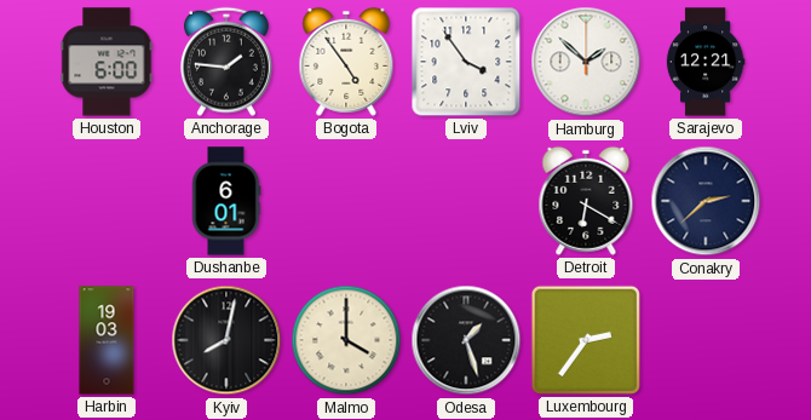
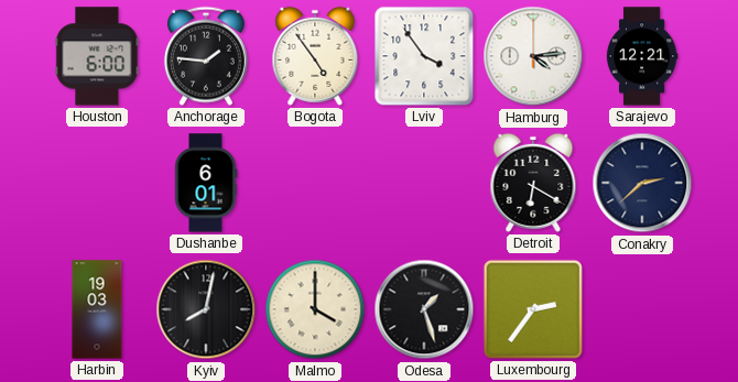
Hamburg: 1:52 -> 4:14
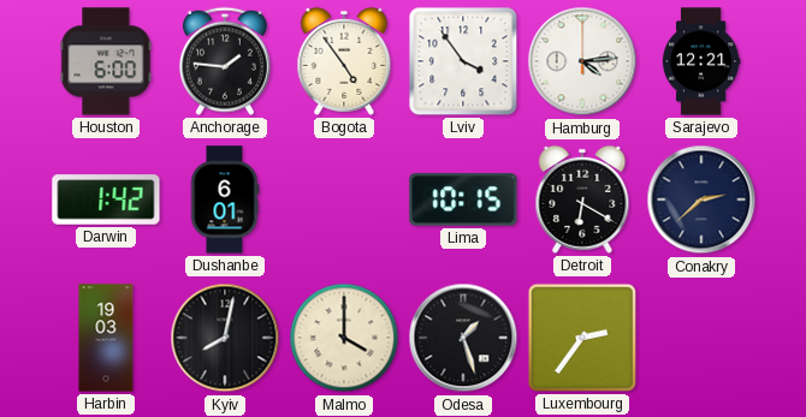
Darwin: none -> 1:42
Lima: none -> 10:15
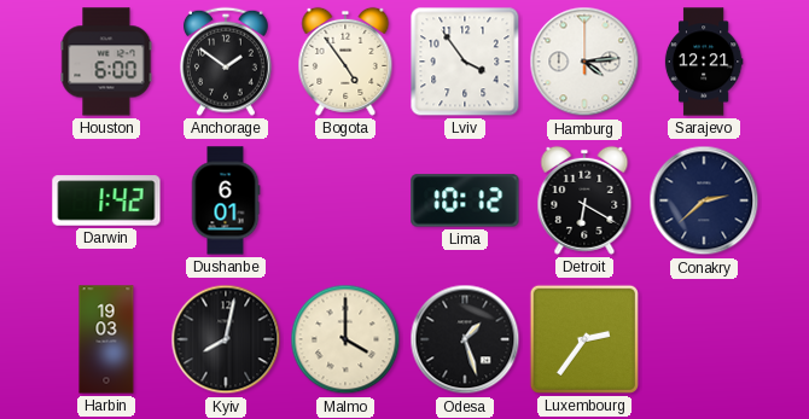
Anchorage: 1:46 -> 1:51
Lima: 10:15 -> 10:12
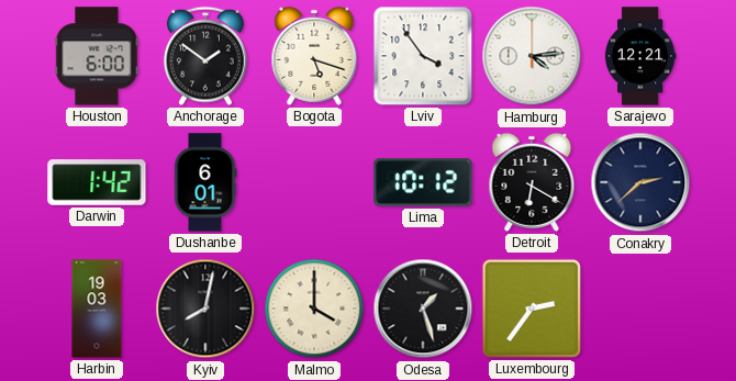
Bogota: 4:54 -> 5:18
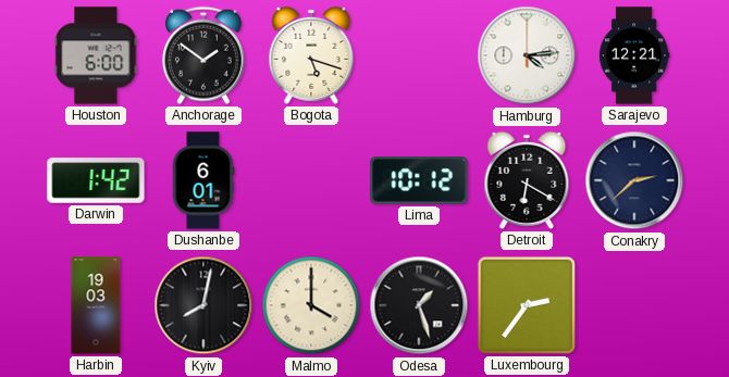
Lviv: 3:54 -> none
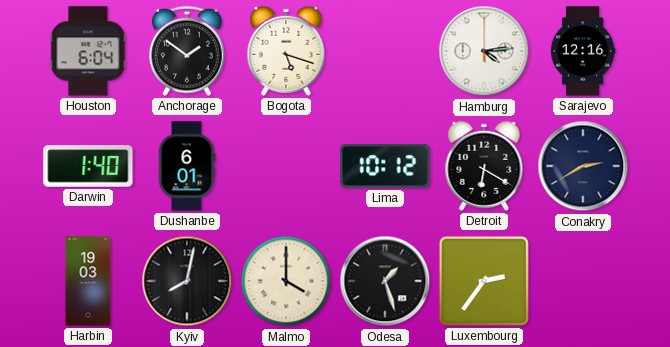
Houston: 6:00 -> 6:04
Sarajevo: 12:21 -> 12:16
Darwin: 1:42 -> 1:40
Conakry: 2:38 -> 2:40
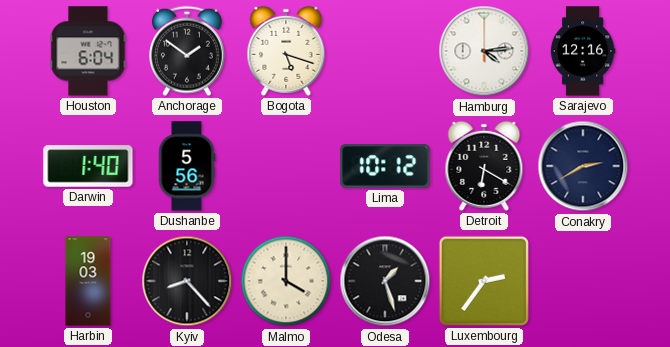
Dushanbe: 6:01 -> 5:56
Kyiv: 8:02 -> 8:23
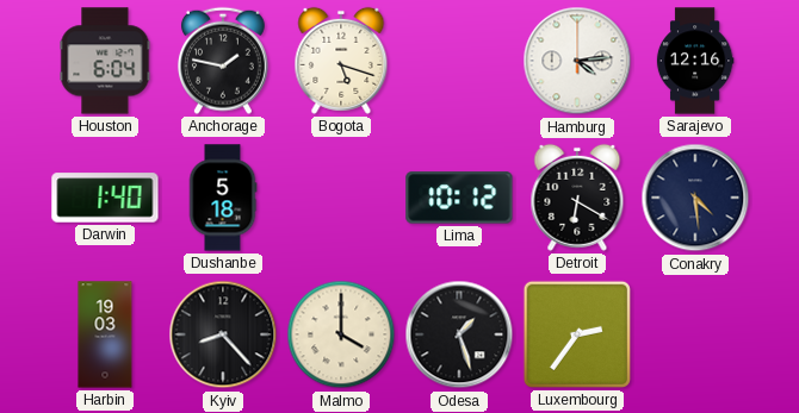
Anchorage: 1:51 -> 1:47
Dushanbe: 5:56 -> 5:18
Conakry: 2:40 -> 4:29
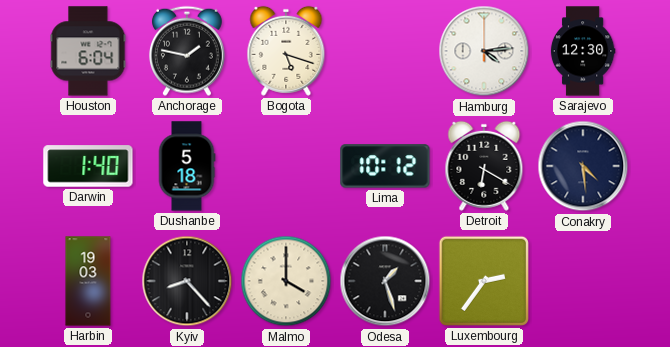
Sarajevo: 12:16 -> 12:30
